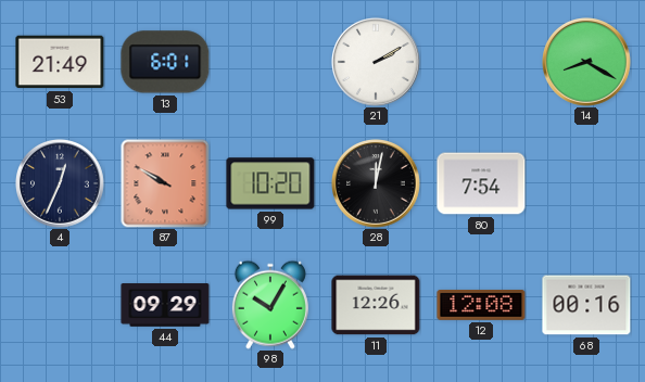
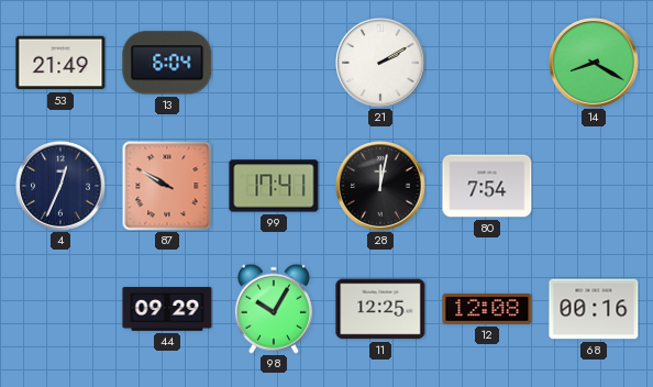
13: 6:01 -> 6:04
99: 10:20 -> 17:41
11: 12:26 -> 12:25
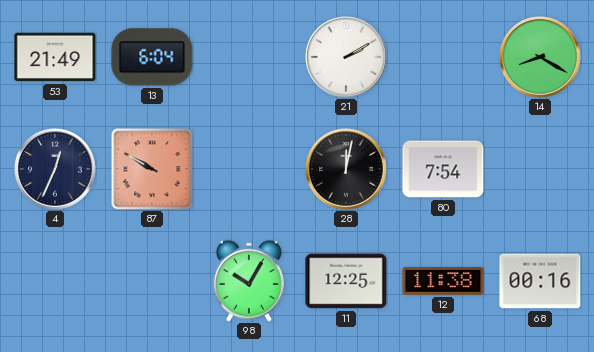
99: 17:41 -> none
44: 09:29 -> none
12: 12:08 -> 11:38
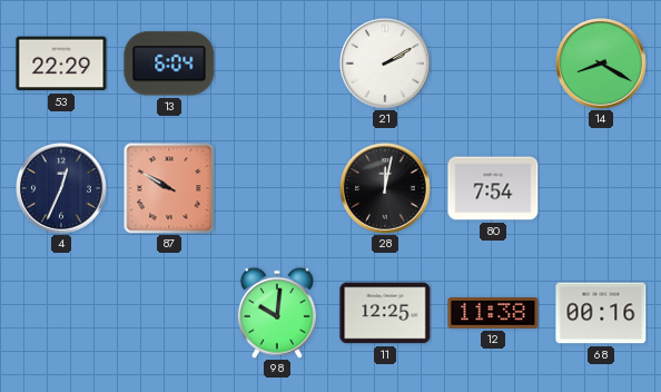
53: 21:49 -> 22:29
98: 10:05 -> 10:01
